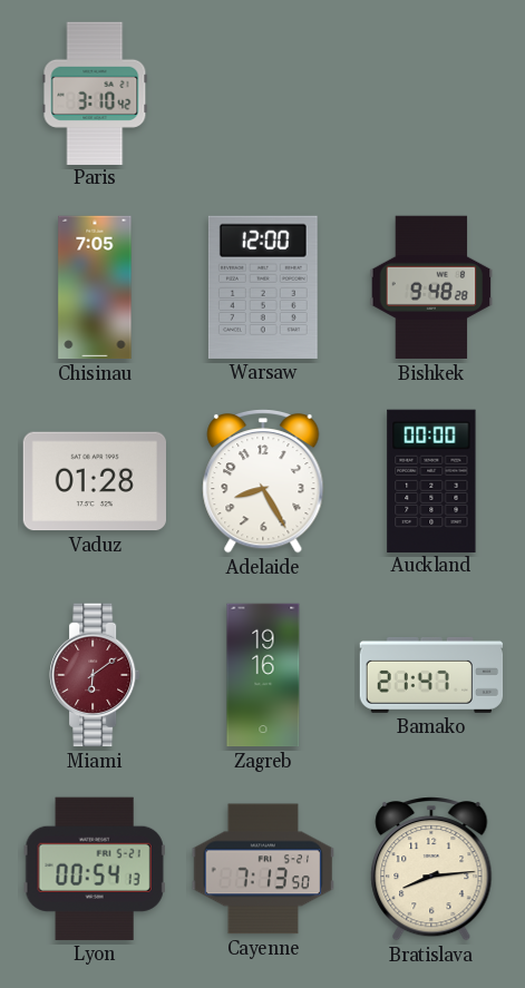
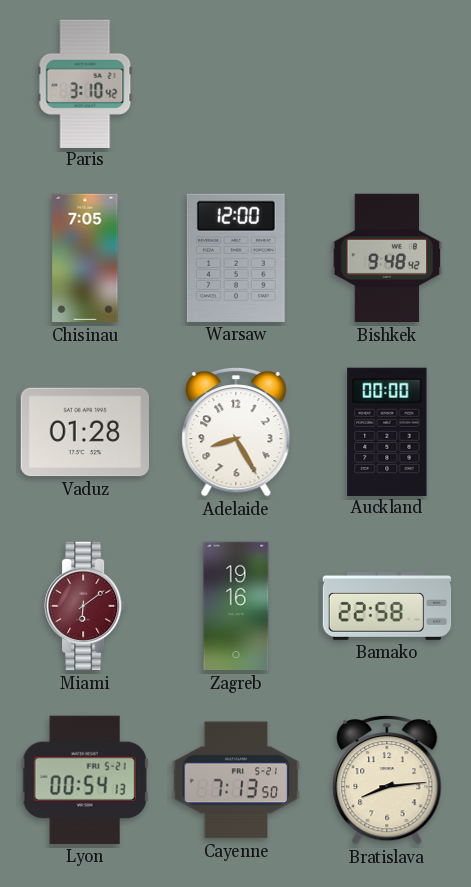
Bishkek: 9:48:28 -> 9:48:42
Bamako: 21:47 -> 22:58
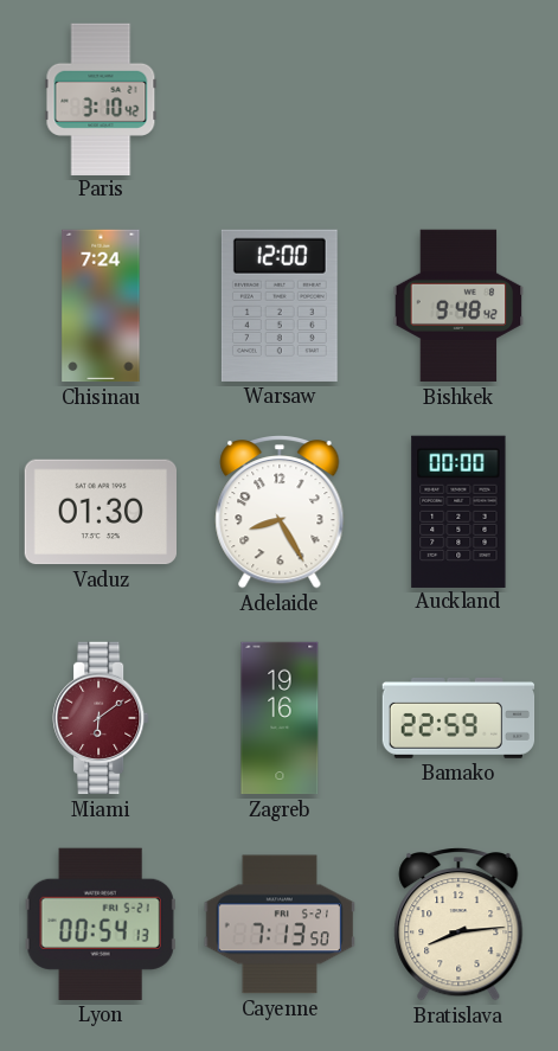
Chisinau: 7:05 -> 7:24
Vaduz: 01:28 -> 01:30
Bamako: 22:58 -> 22:59
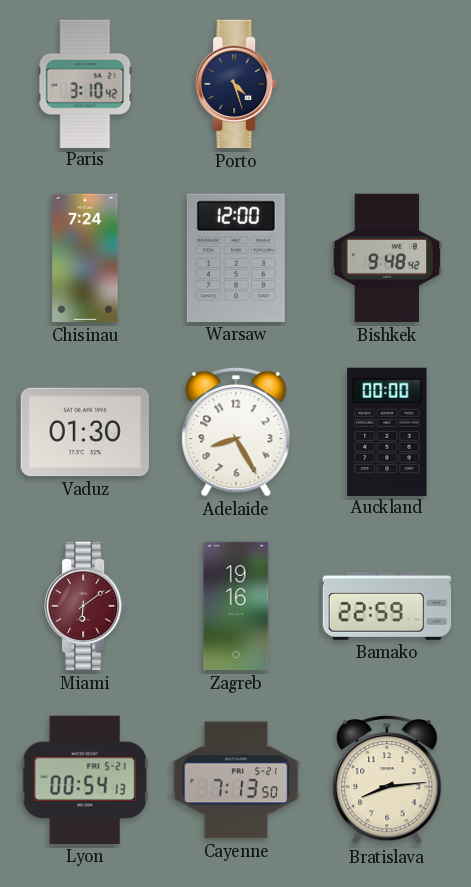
Porto: none -> 4:27
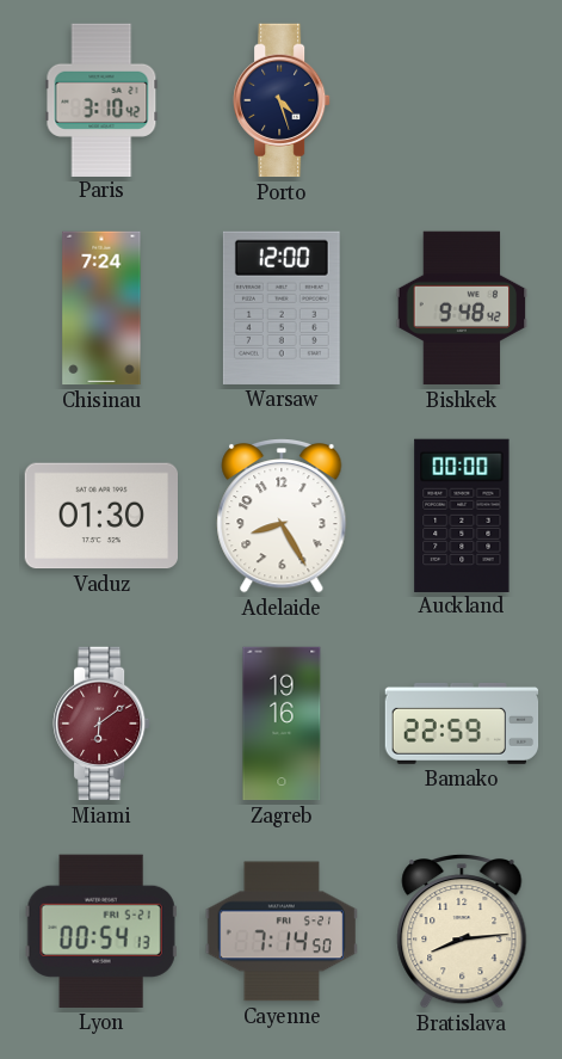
Cayenne: 7:13 -> 7:14
